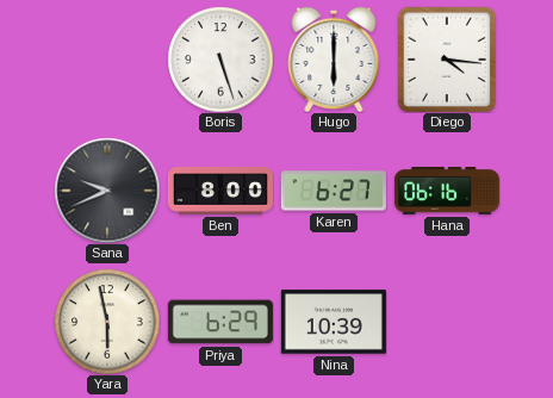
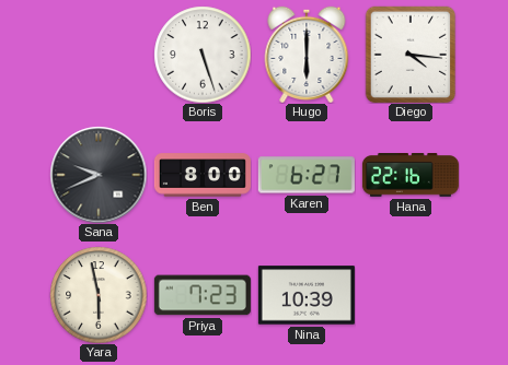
Hana: 06:16 -> 22:16
Priya: 6:29 -> 7:23
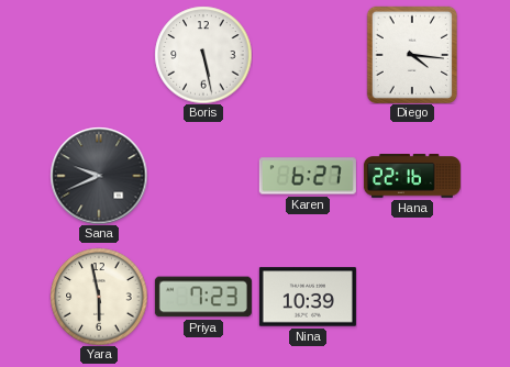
Boris: 5:27 -> 5:28
Hugo: 6:00 -> none
Ben: 8:00 -> none
